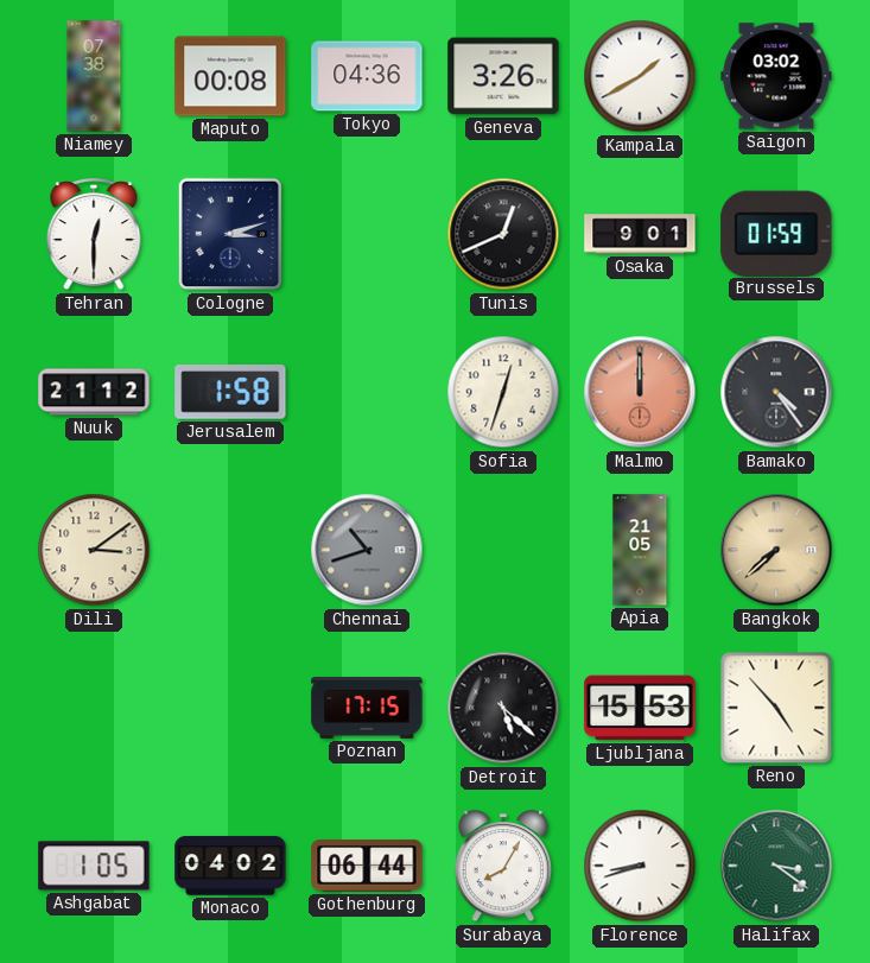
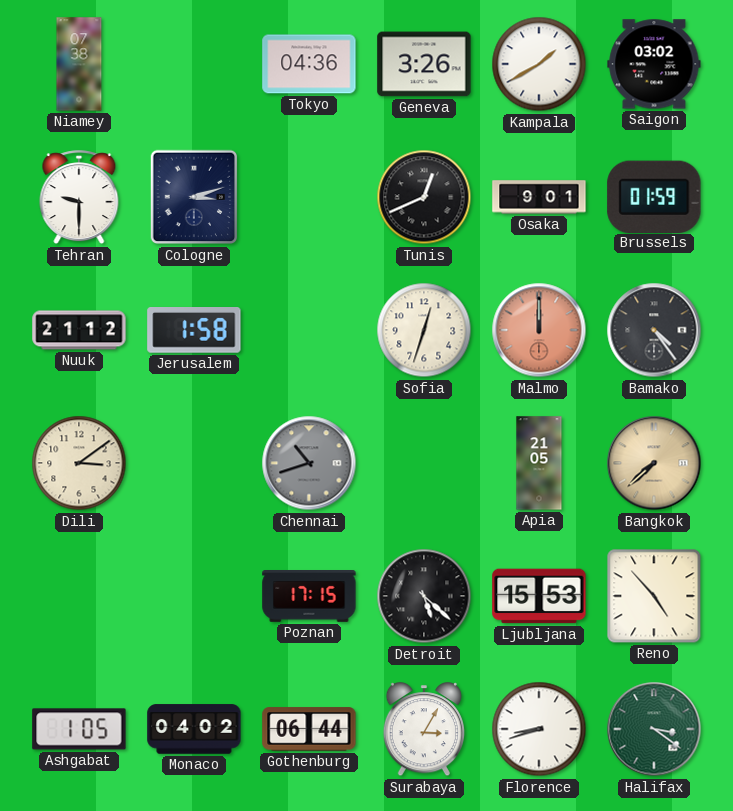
Maputo: 00:08 -> none
Tehran: 12:30 -> 9:30
Surabaya: 8:05 -> 3:05
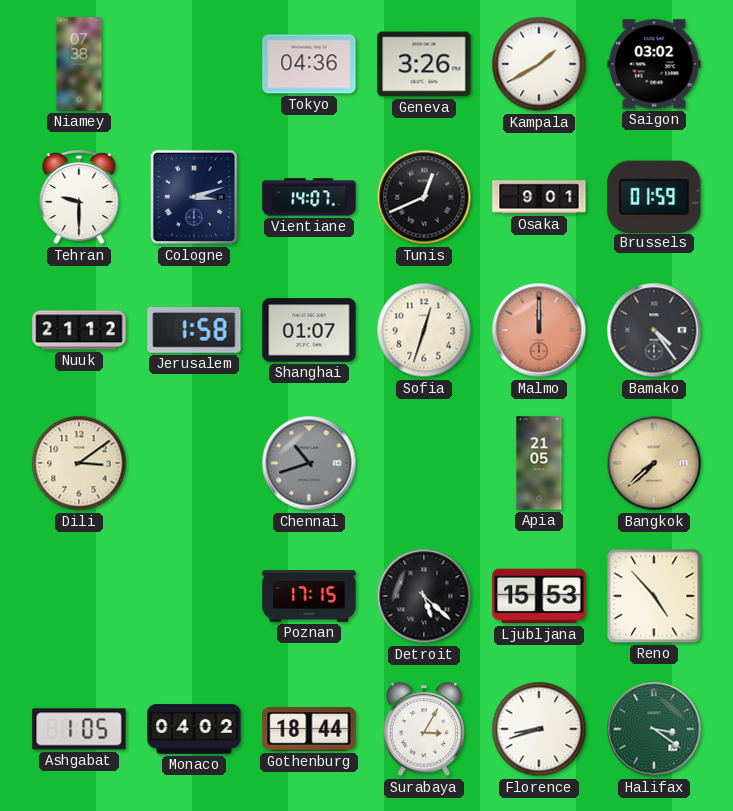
Vientiane: none -> 14:07
Shanghai: none -> 01:07
Gothenburg: 06:44 -> 18:44
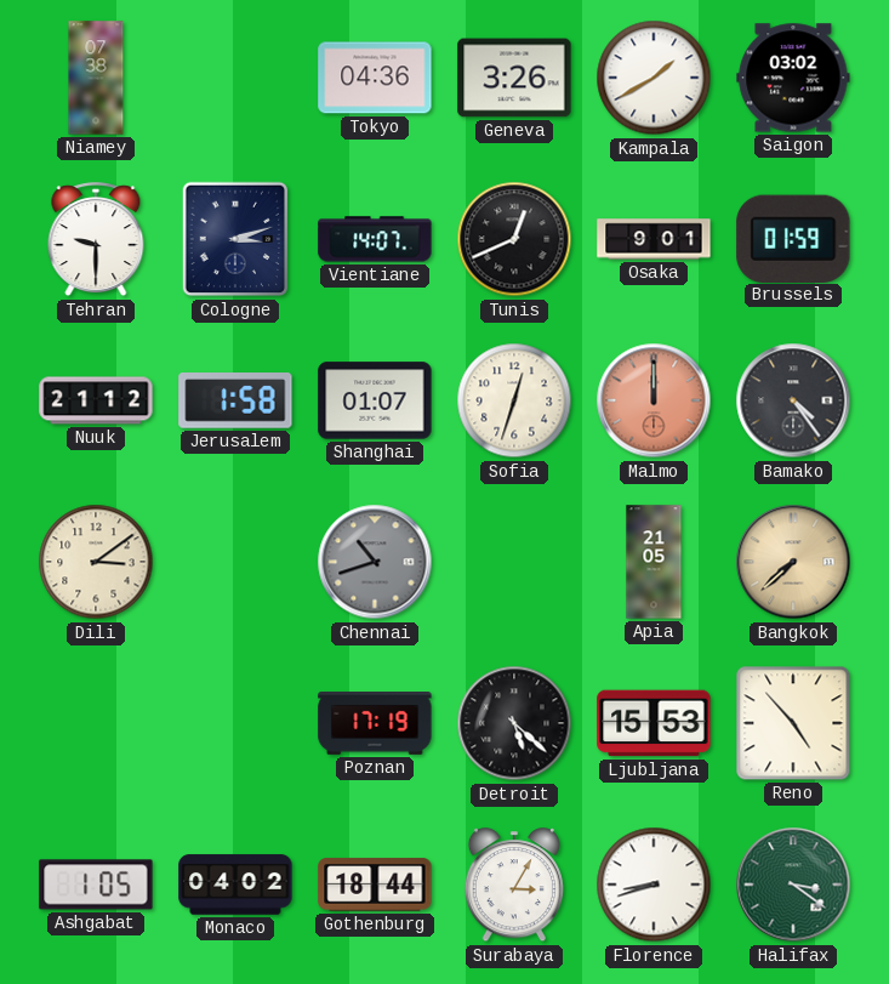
Poznan: 17:15 -> 17:19
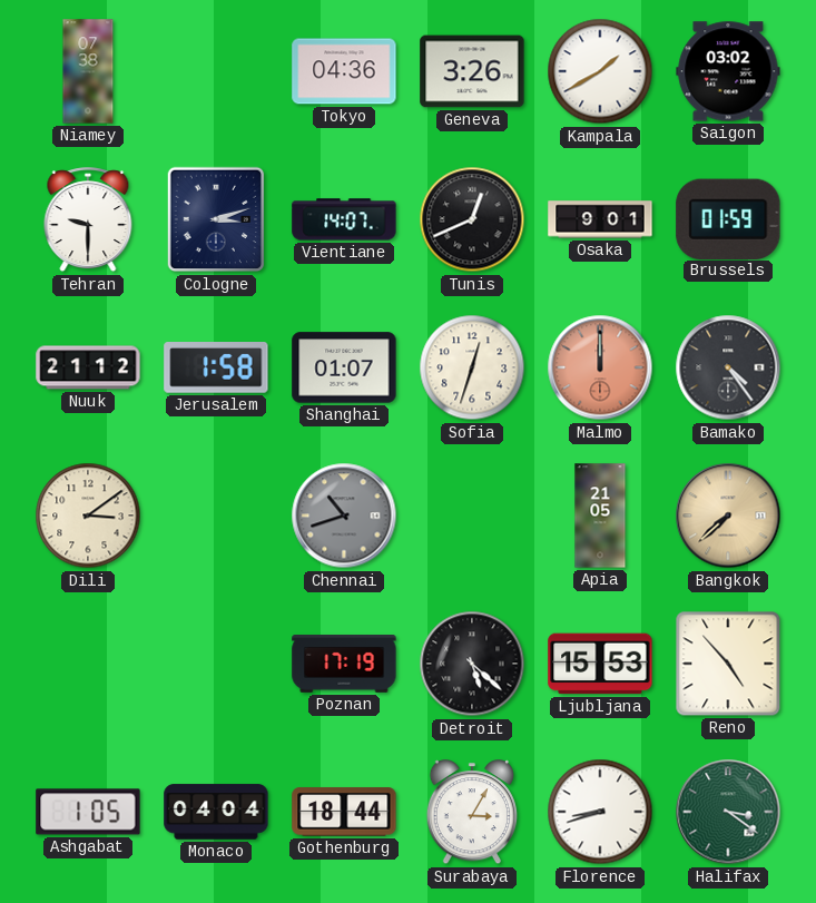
Monaco: 04:02 -> 04:04
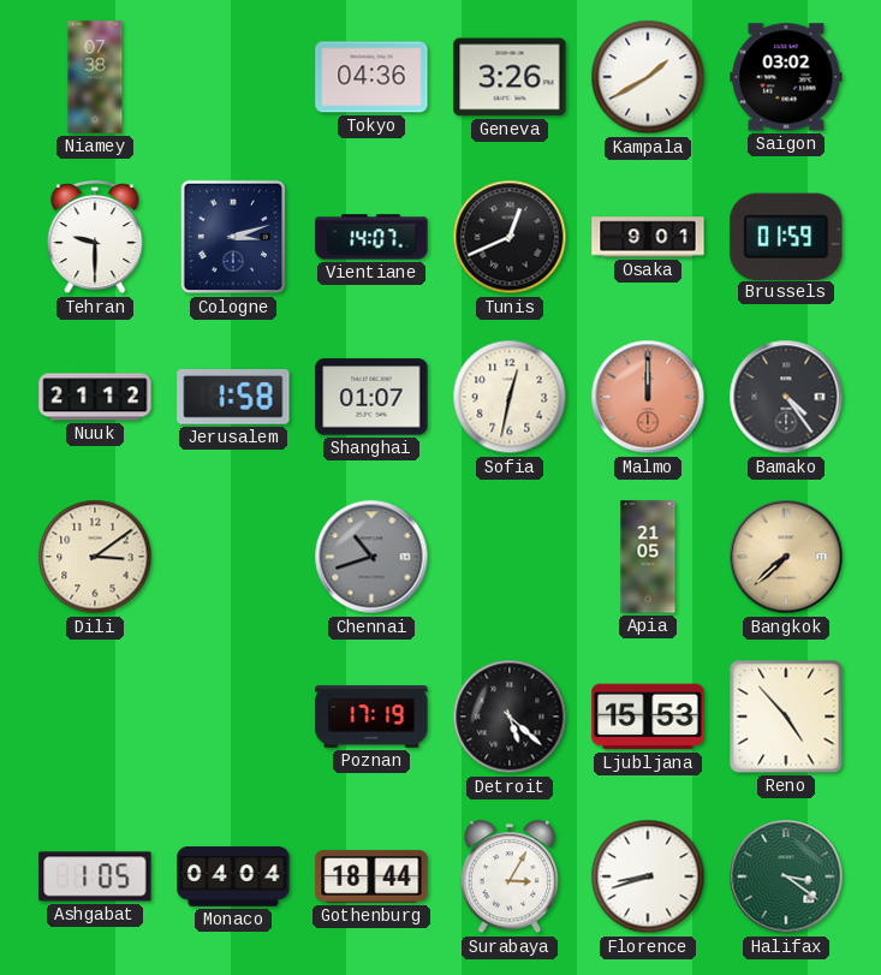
Sofia: 12:33 -> 12:32
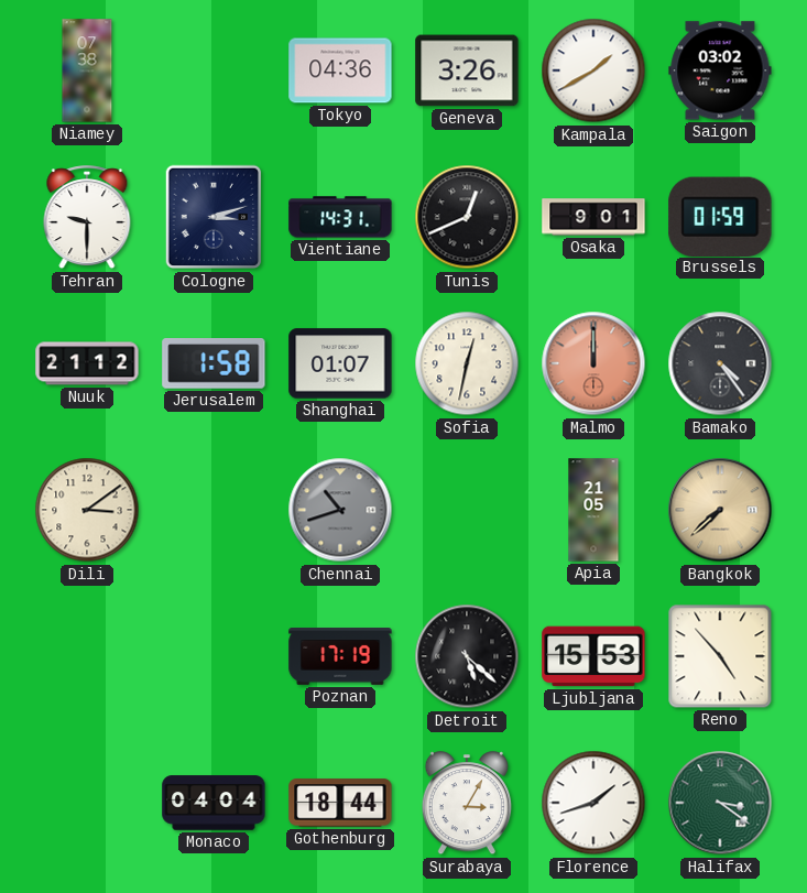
Vientiane: 14:07 -> 14:31
Ashgabat: 1:05 -> none
Florence: 8:42 -> 1:42
